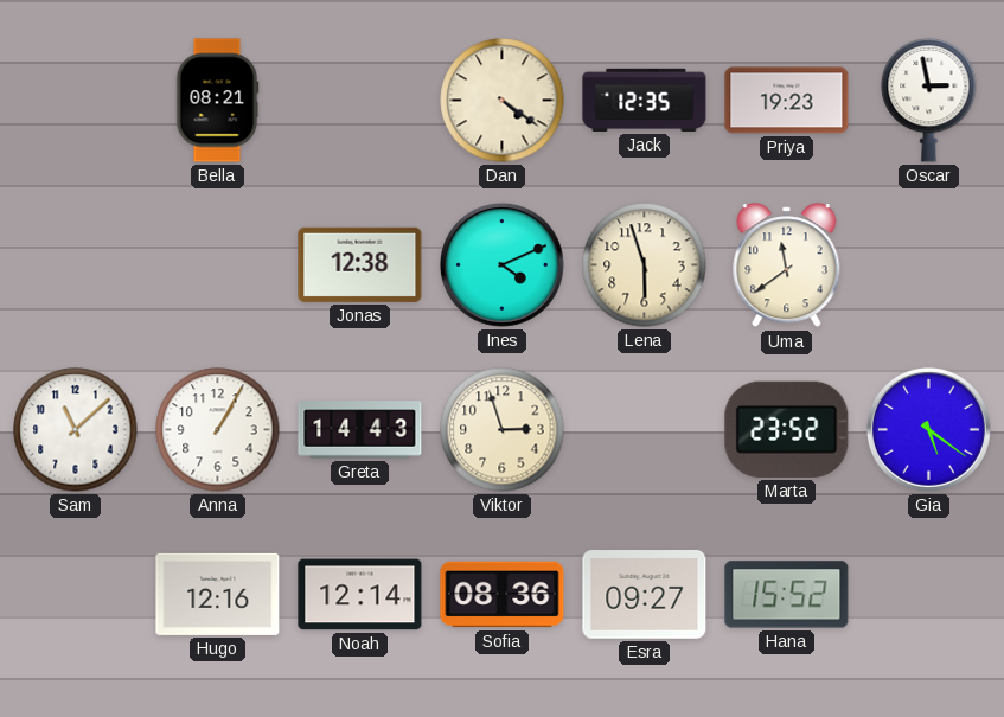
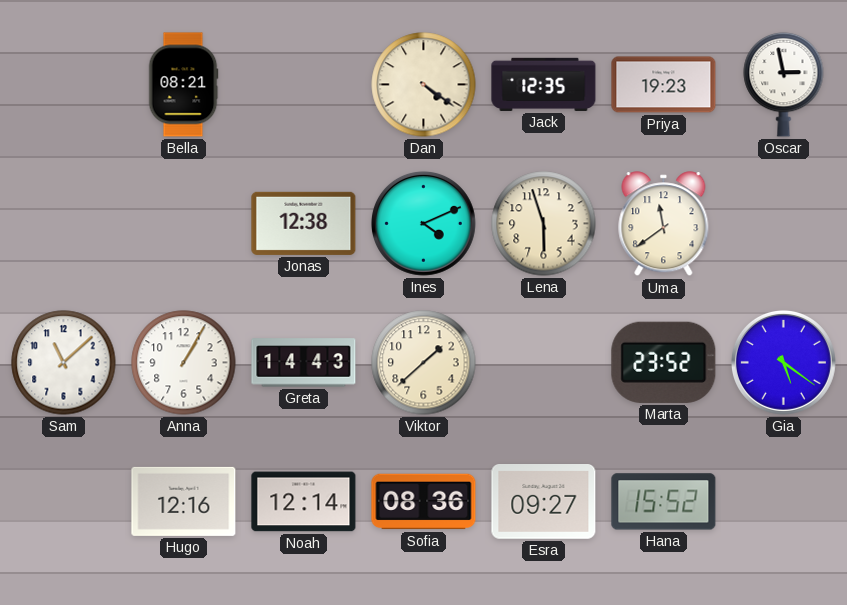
Viktor: 2:57 -> 1:38
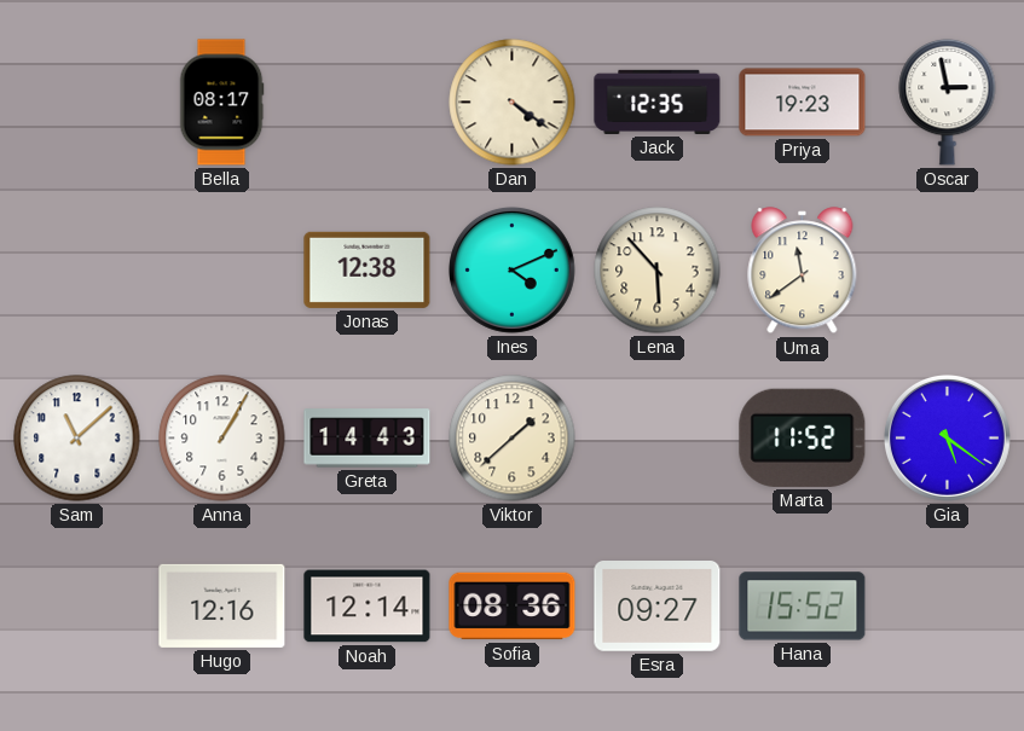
Bella: 08:21 -> 08:17
Lena: 5:57 -> 5:53
Marta: 23:52 -> 11:52
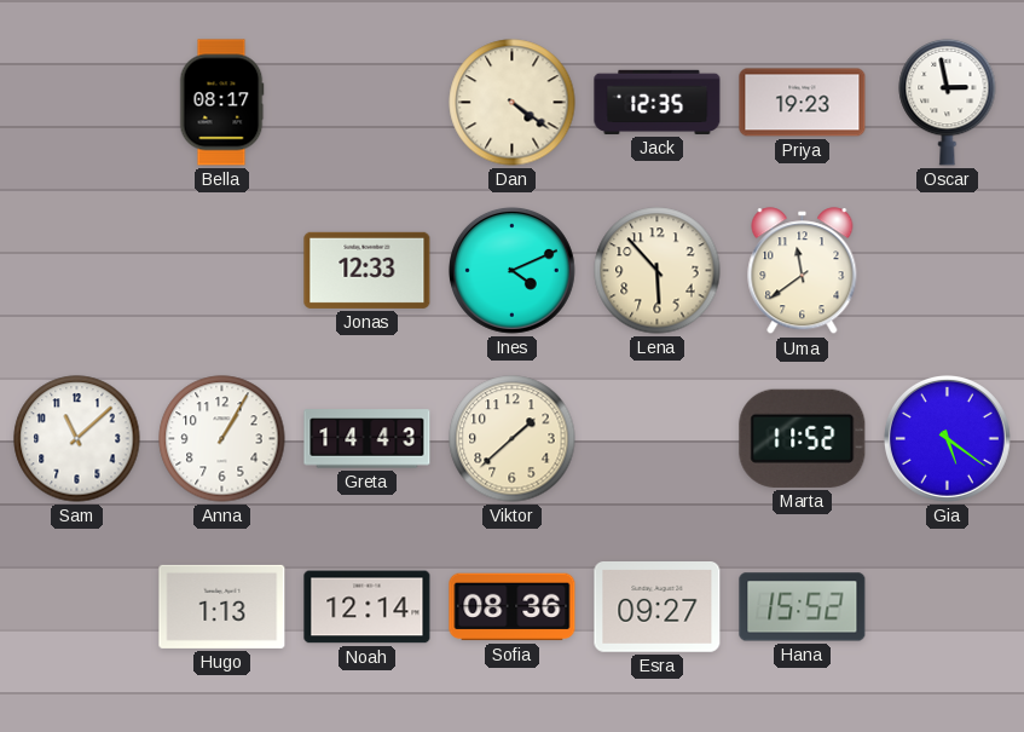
Jonas: 12:38 -> 12:33
Hugo: 12:16 -> 1:13
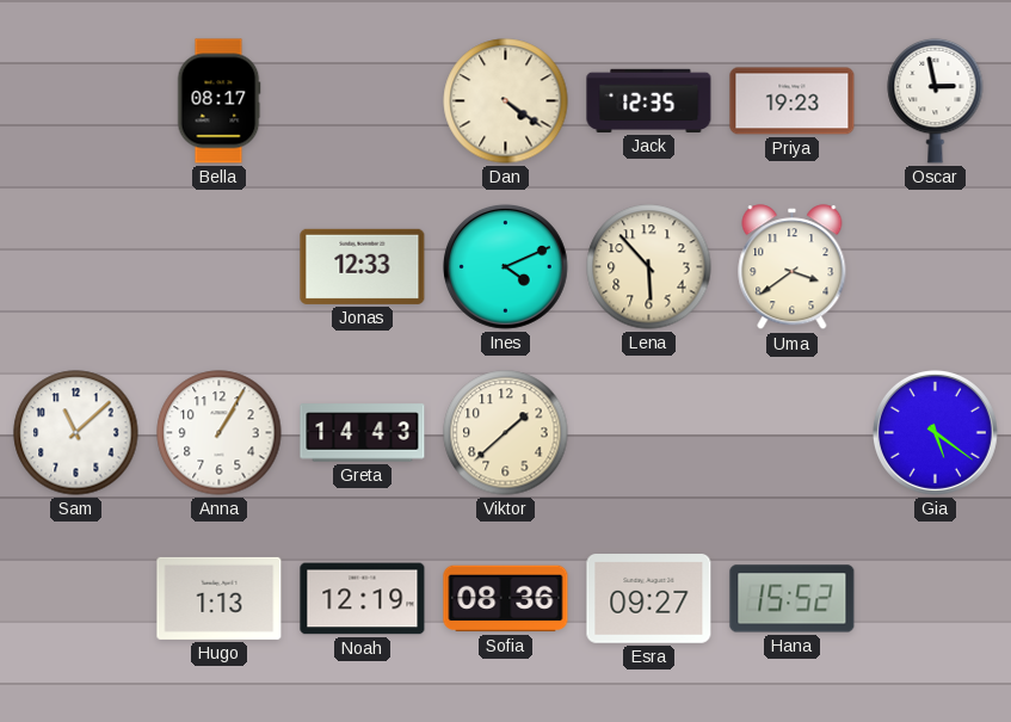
Uma: 11:39 -> 3:39
Marta: 11:52 -> none
Noah: 12:14 -> 12:19
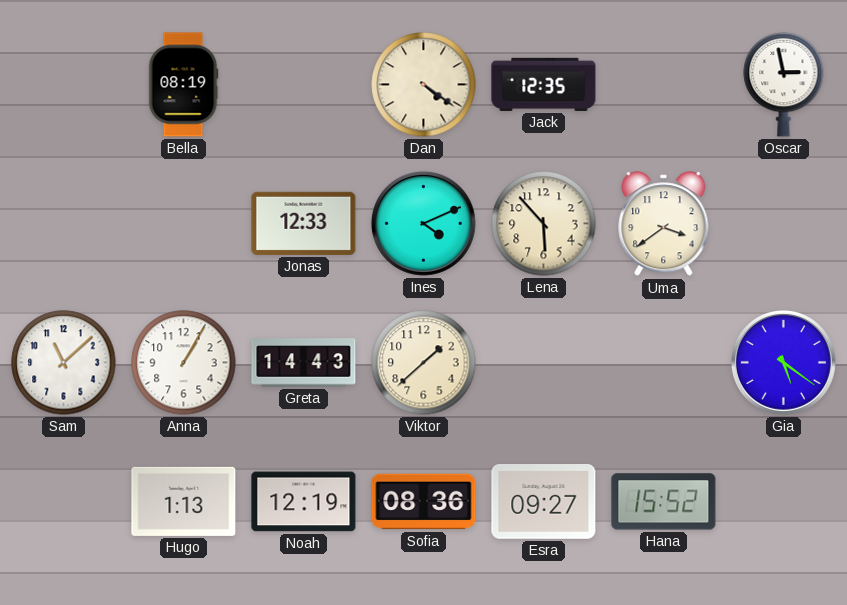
Bella: 08:17 -> 08:19
Priya: 19:23 -> none
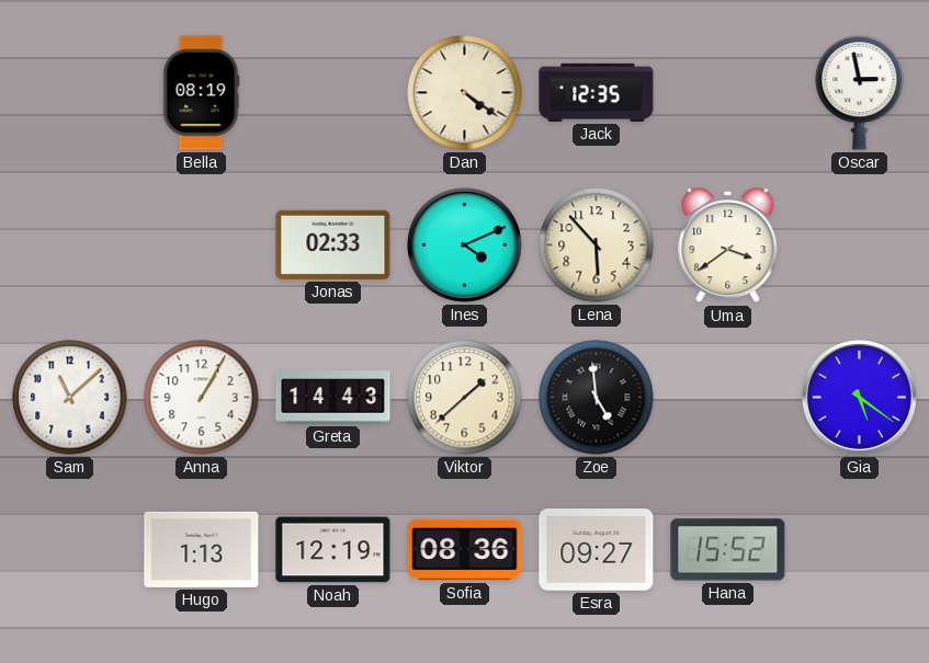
Jonas: 12:33 -> 02:33
Zoe: none -> 4:59
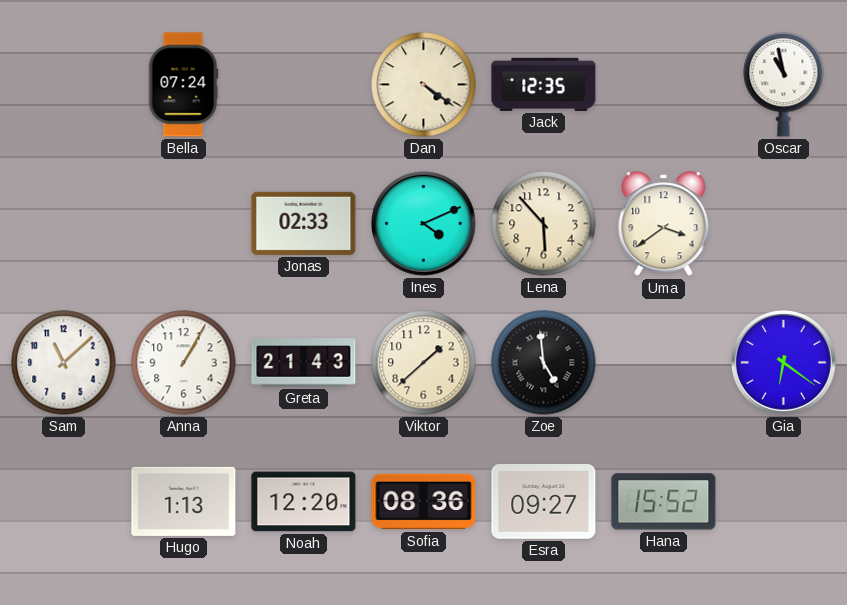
Bella: 08:19 -> 07:24
Oscar: 2:58 -> 10:58
Greta: 14:43 -> 21:43
Gia: 5:21 -> 6:21
Noah: 12:19 -> 12:20
